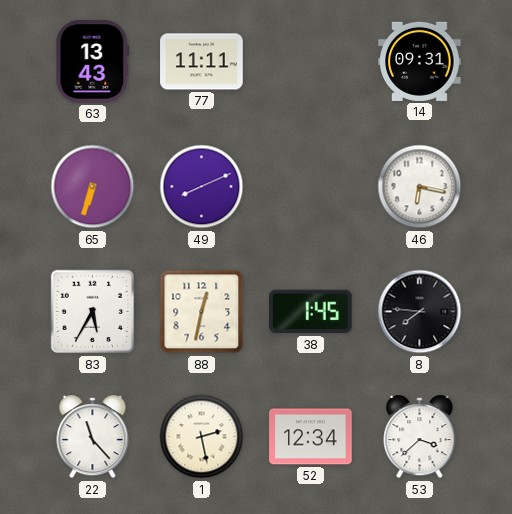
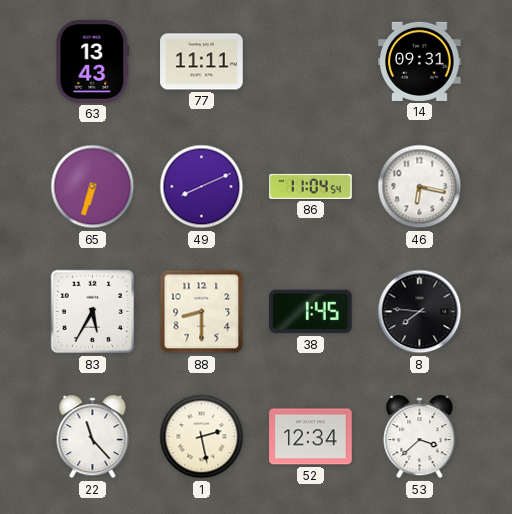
86: none -> 11:04
88: 12:32 -> 8:30
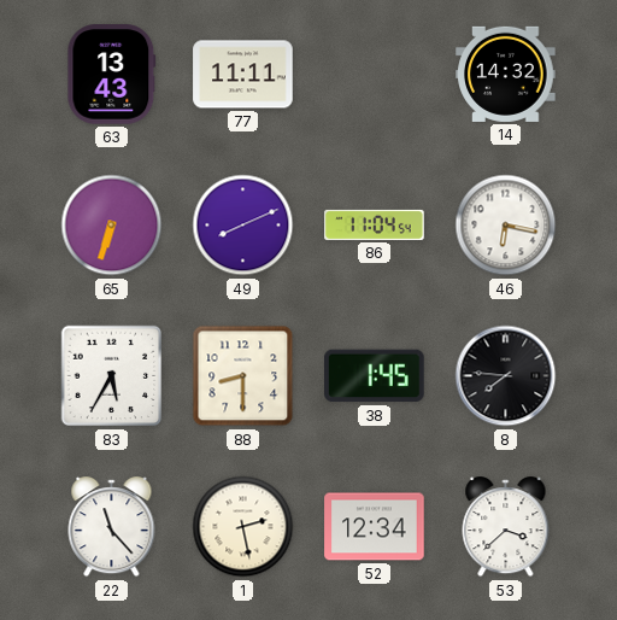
14: 09:31 -> 14:32
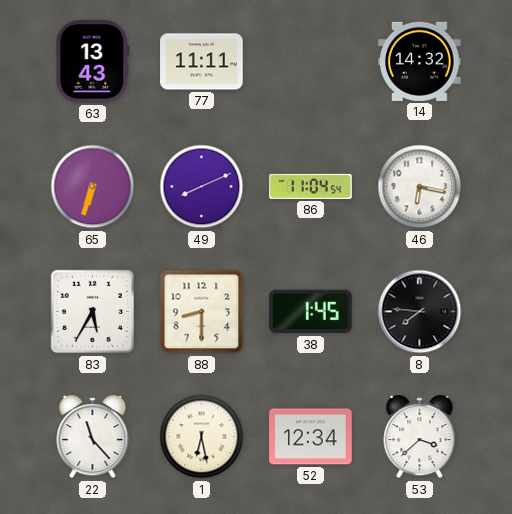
1: 2:28 -> 6:28
